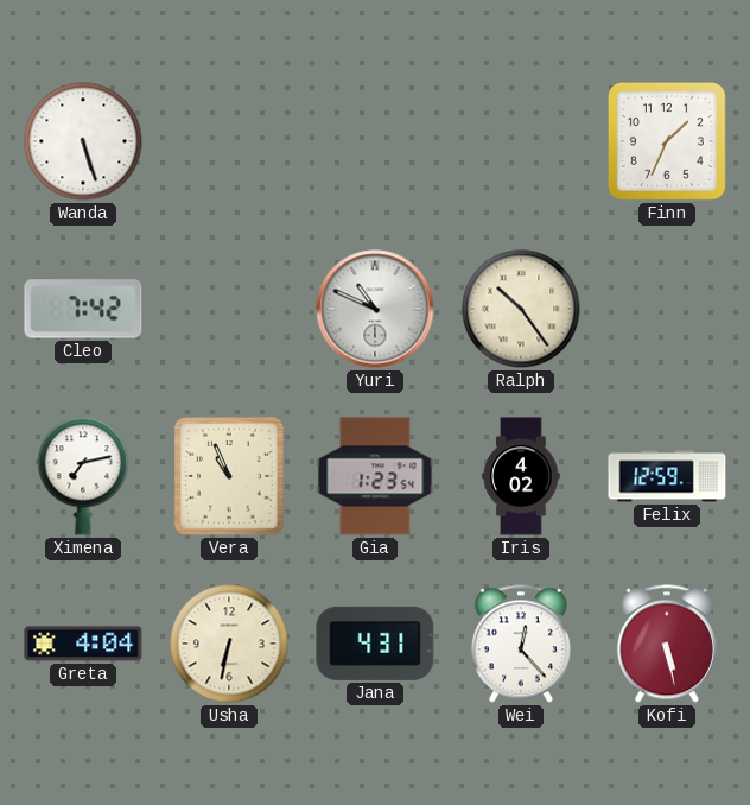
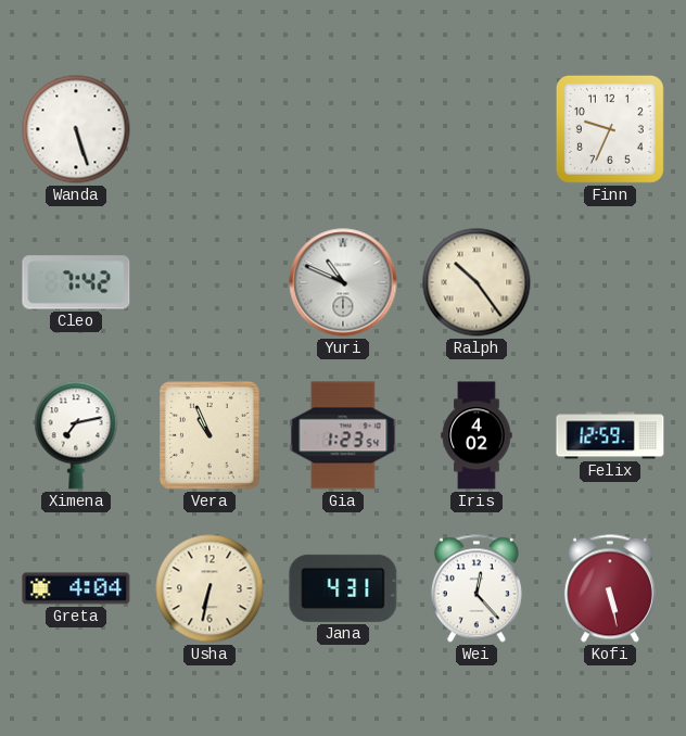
Finn: 1:34 -> 9:34
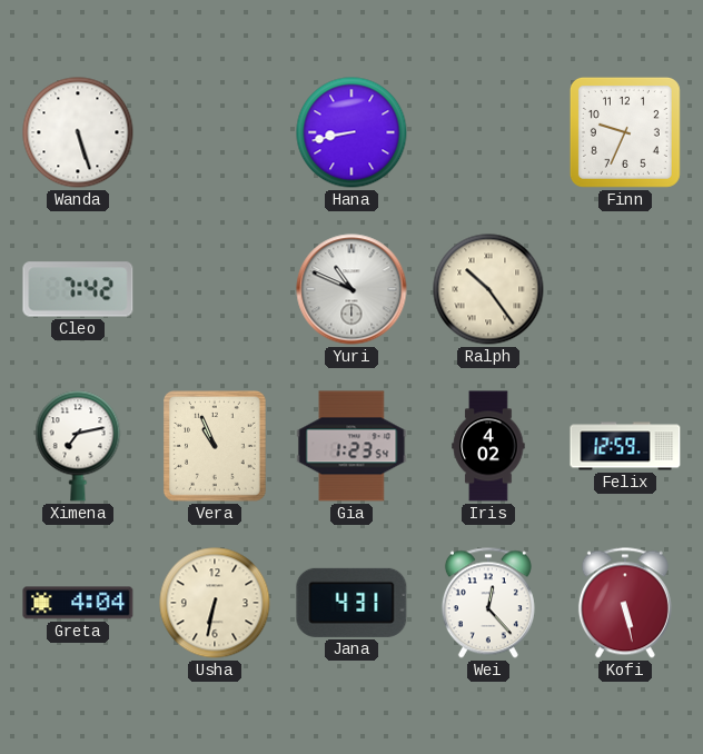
Hana: none -> 8:43
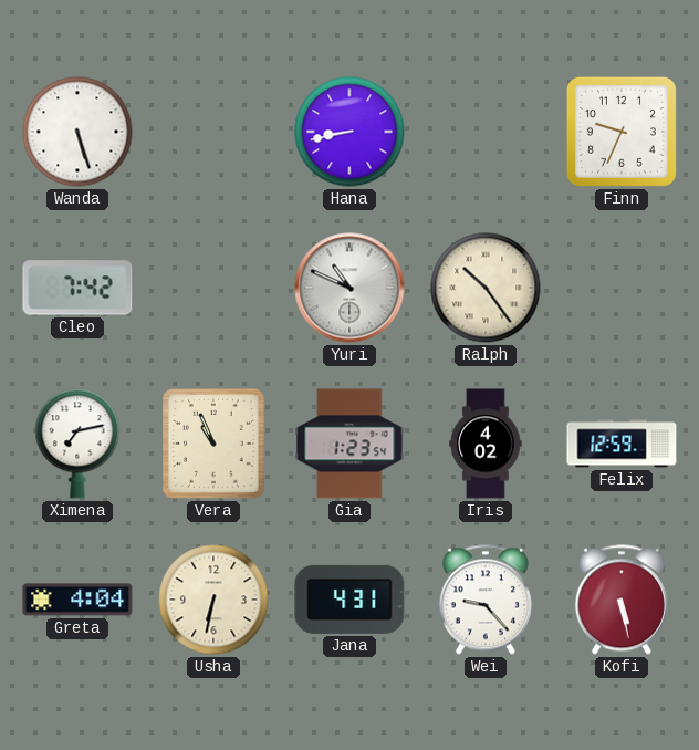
Wei: 12:23 -> 9:23
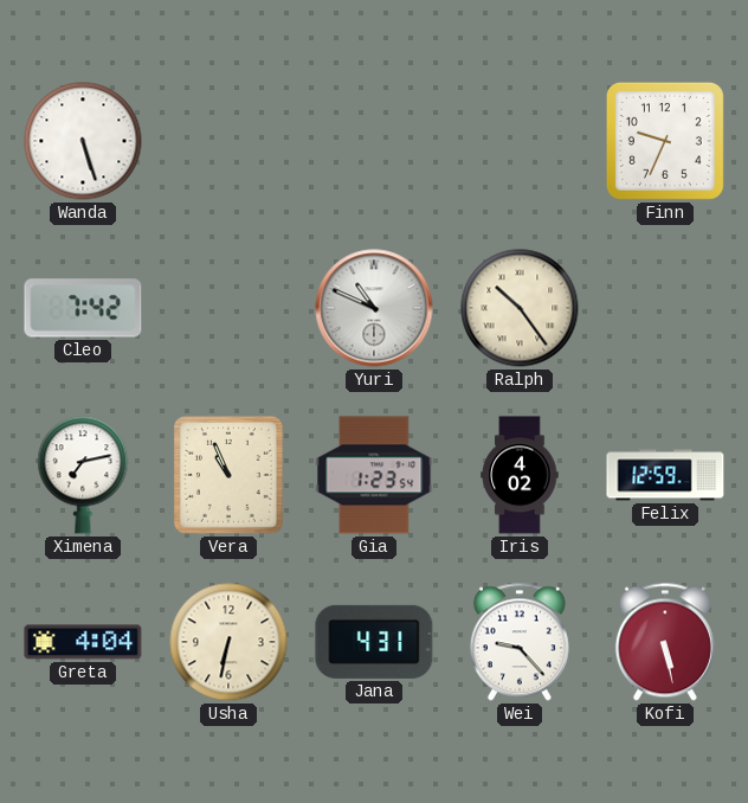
Hana: 8:43 -> none
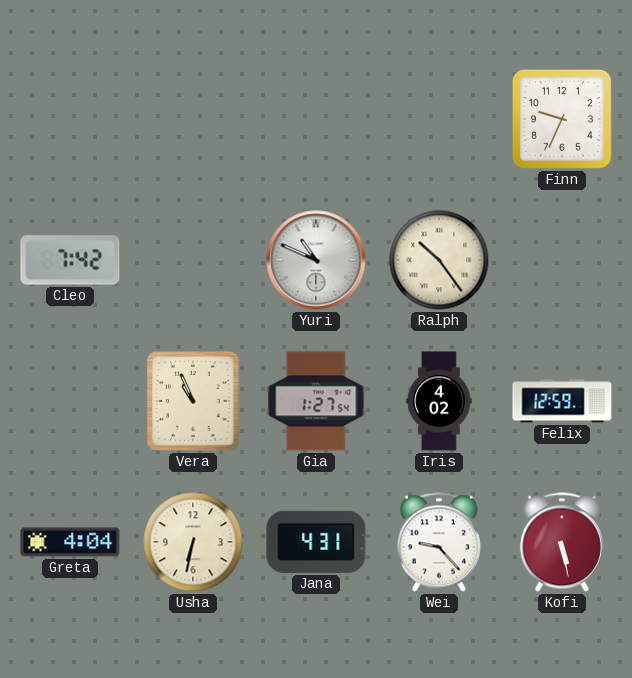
Wanda: 5:27 -> none
Ximena: 7:13 -> none
Gia: 1:23 -> 1:27
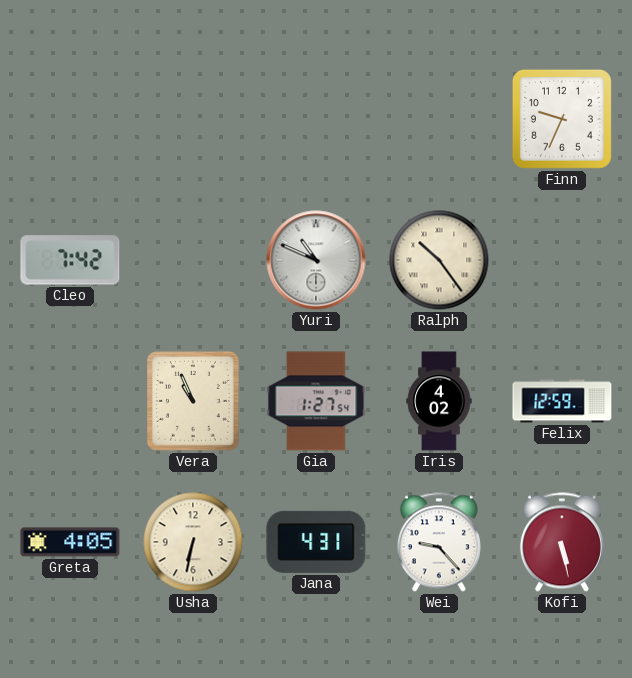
Greta: 4:04 -> 4:05
